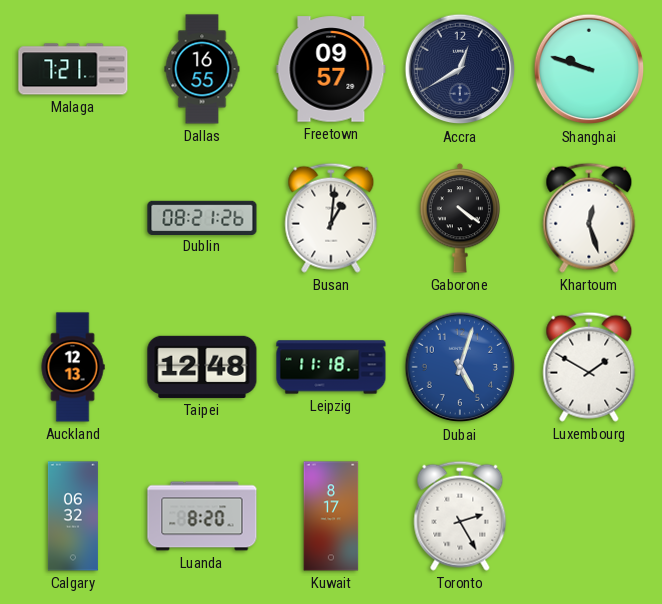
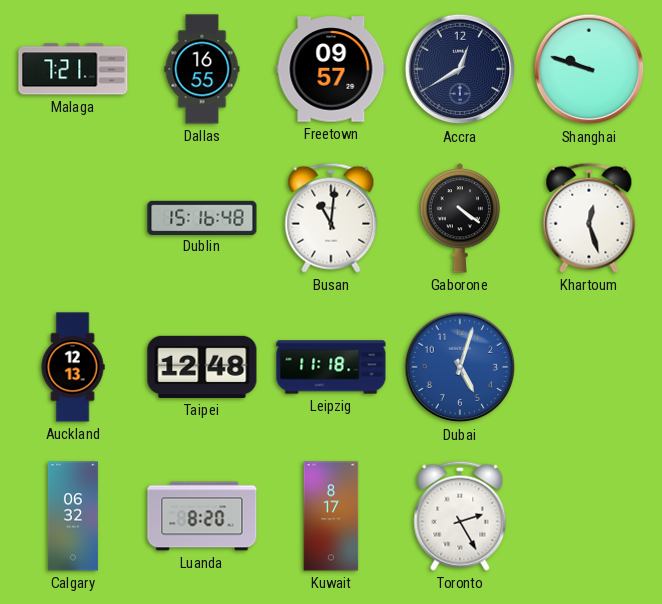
Dublin: 08:21 -> 15:16
Busan: 1:01 -> 11:01
Luxembourg: 1:50 -> none
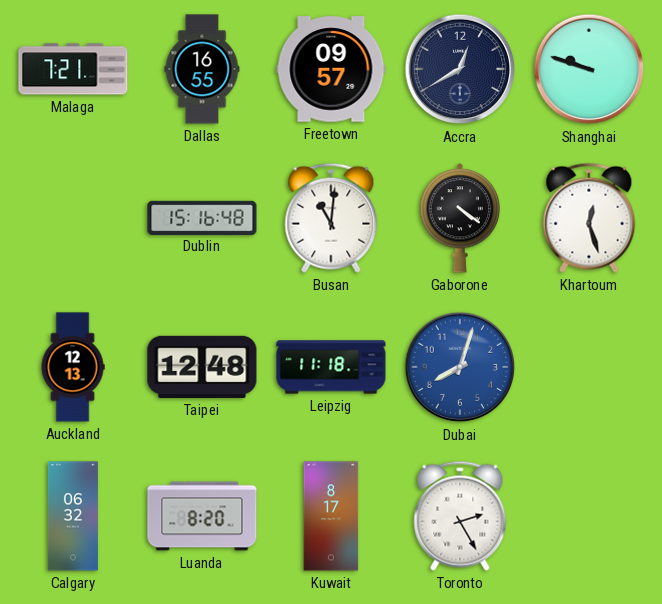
Dubai: 5:03 -> 8:03
